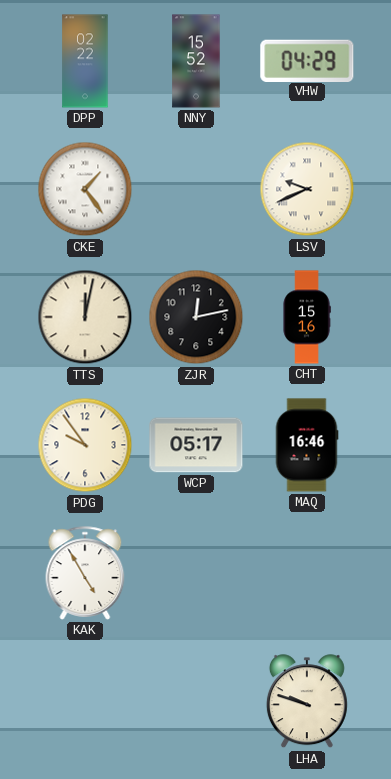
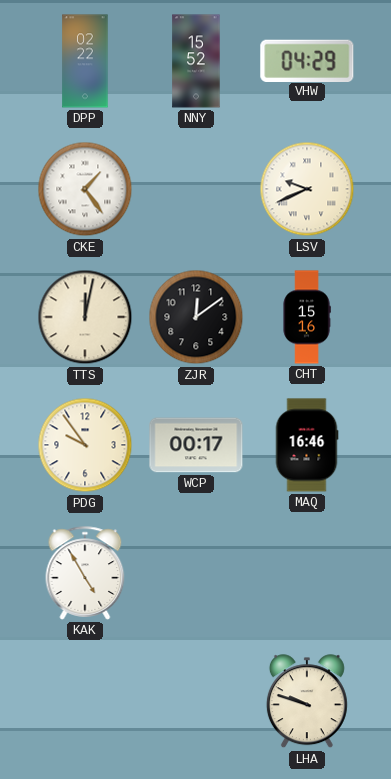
ZJR: 12:13 -> 12:09
WCP: 05:17 -> 00:17
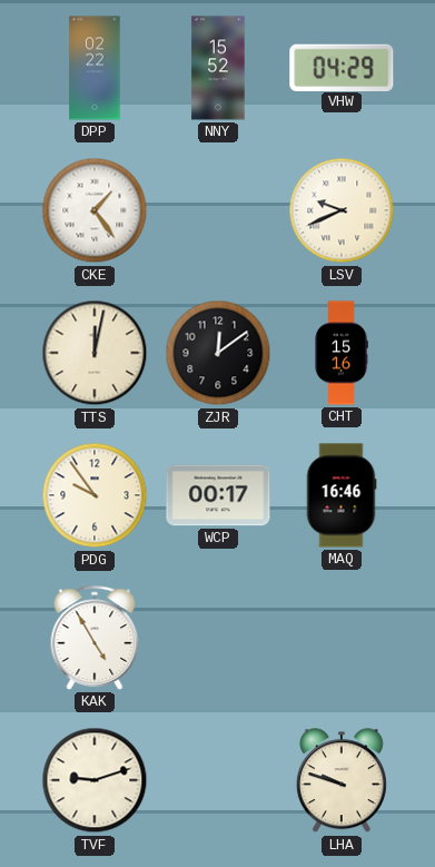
TVF: none -> 9:12
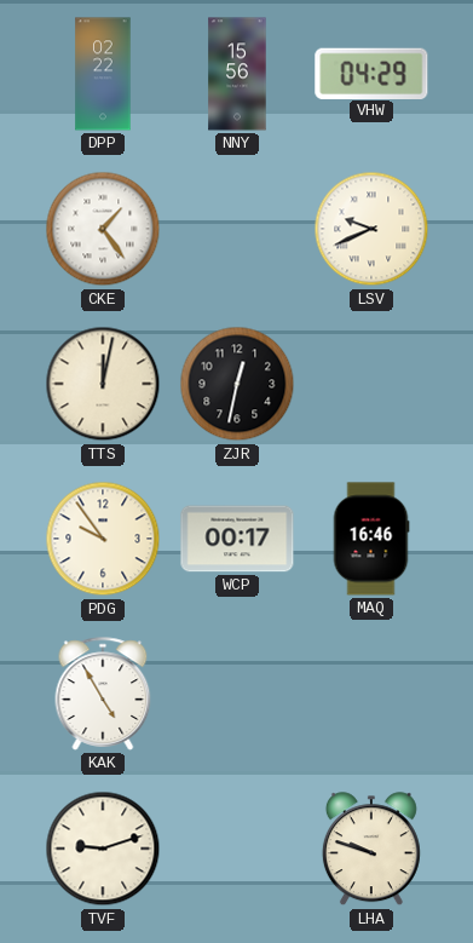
NNY: 15:52 -> 15:56
ZJR: 12:09 -> 12:32
CHT: 15:16 -> none
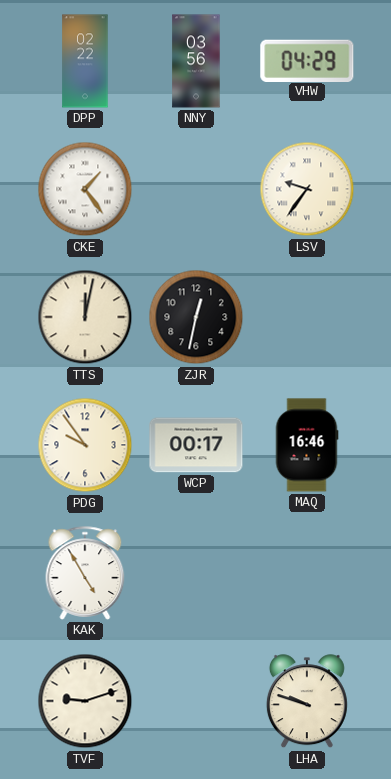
NNY: 15:56 -> 03:56
LSV: 9:41 -> 9:36
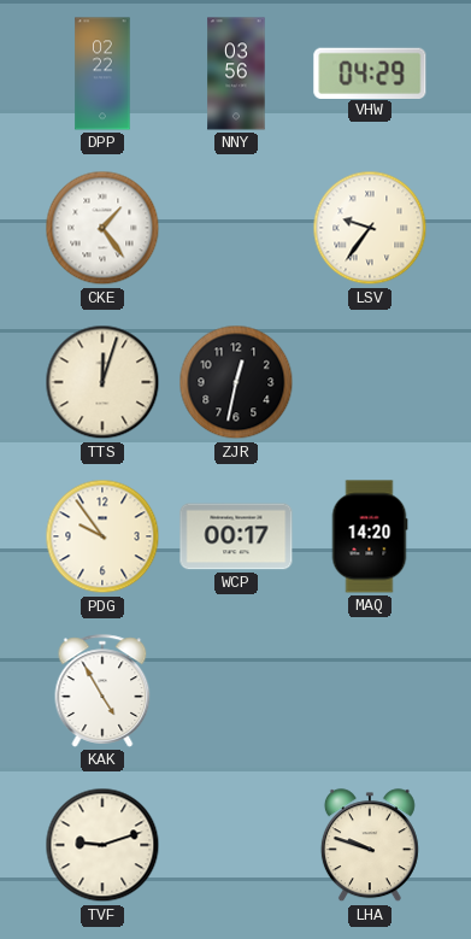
TTS: 12:02 -> 12:03
MAQ: 16:46 -> 14:20
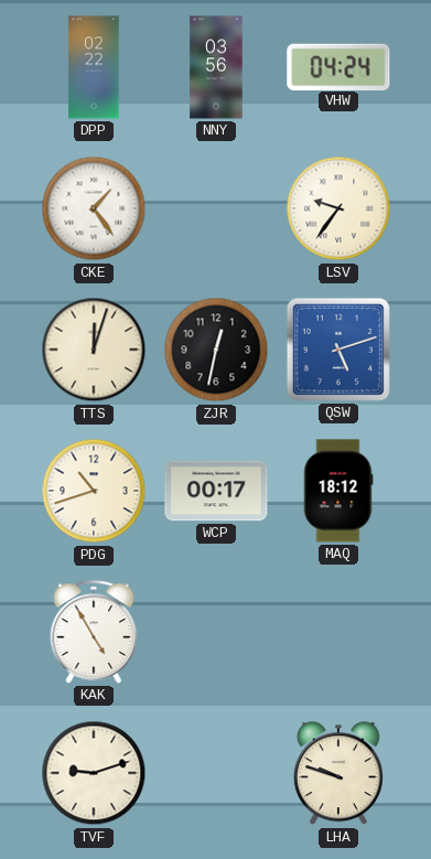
VHW: 04:29 -> 04:24
QSW: none -> 5:12
PDG: 9:54 -> 10:42
MAQ: 14:20 -> 18:12
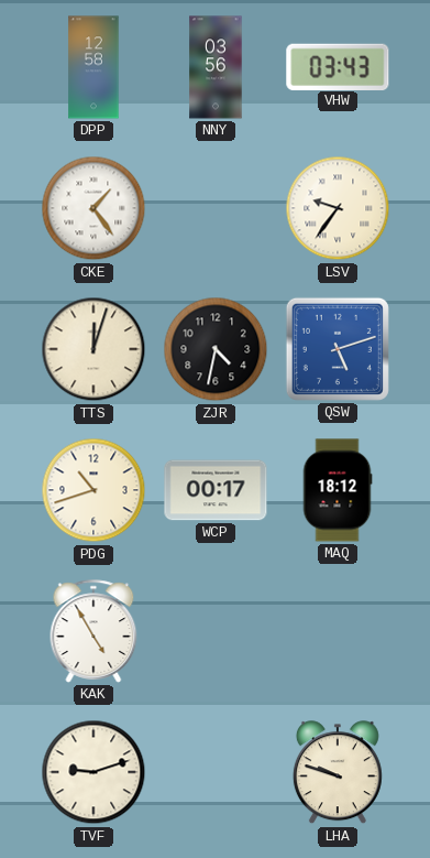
DPP: 02:22 -> 12:58
VHW: 04:24 -> 03:43
ZJR: 12:32 -> 4:32
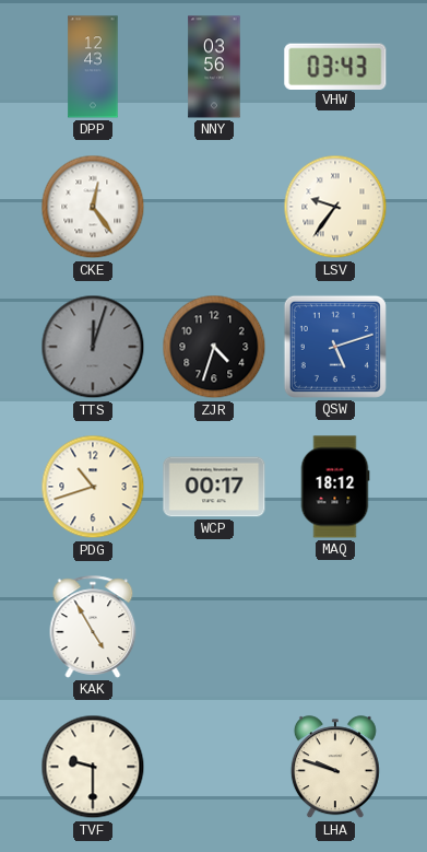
DPP: 12:58 -> 12:43
CKE: 1:24 -> 12:24
TTS dial: cream -> grey
ZJR: 4:32 -> 4:33
TVF: 9:12 -> 9:30
